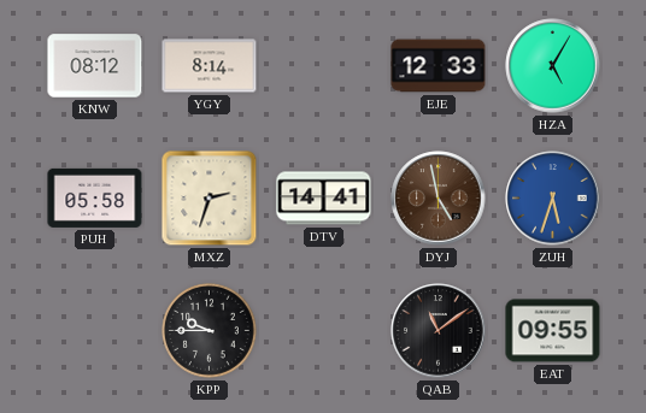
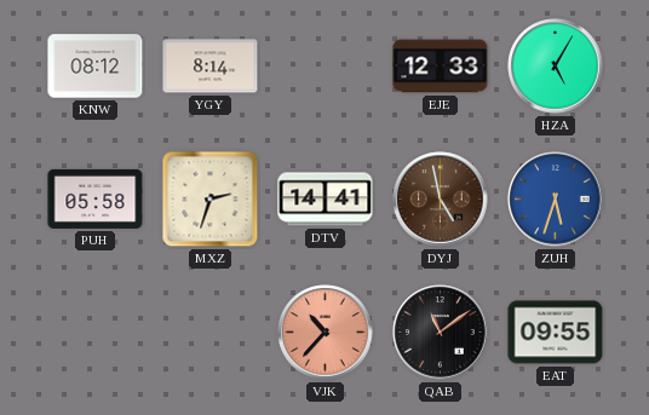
KPP: 9:45 -> none
VJK: none -> 10:37
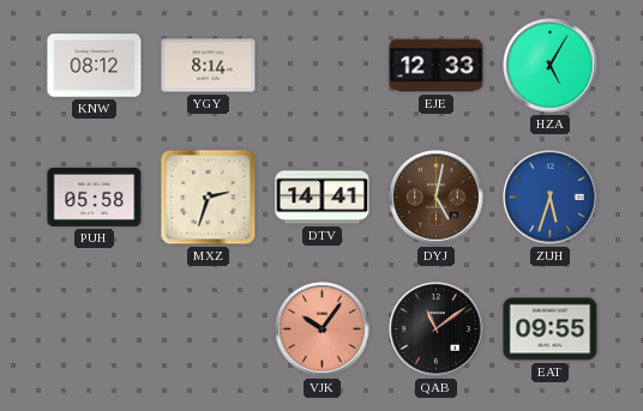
DYJ: 4:58 -> 5:02
VJK: 10:37 -> 10:06
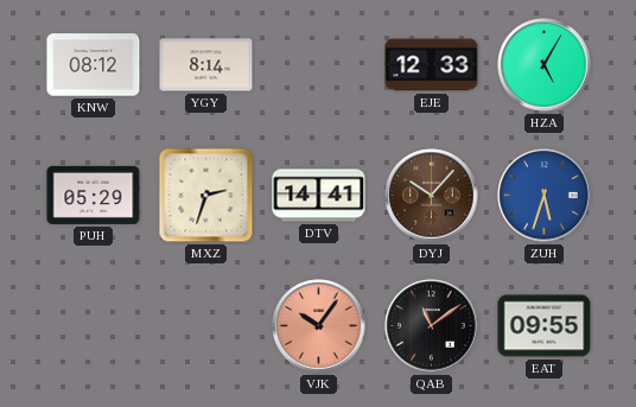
PUH: 05:58 -> 05:29
DYJ: 5:02 -> 10:07
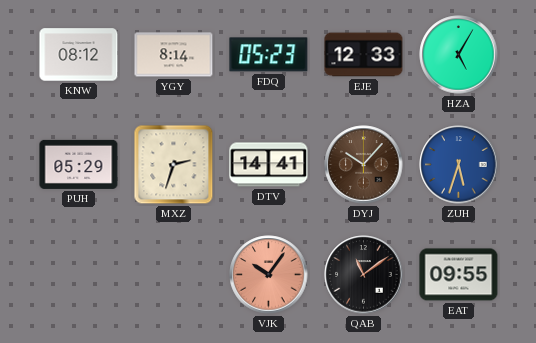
FDQ: none -> 05:23
